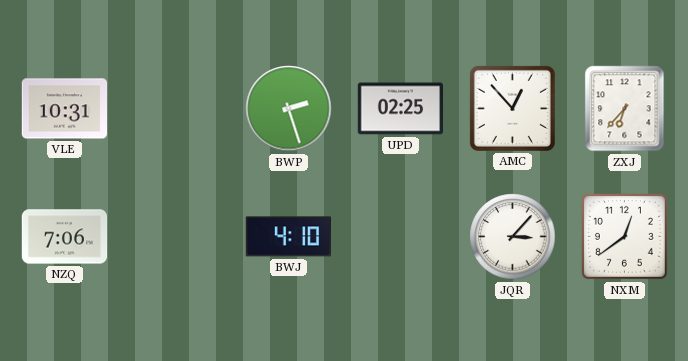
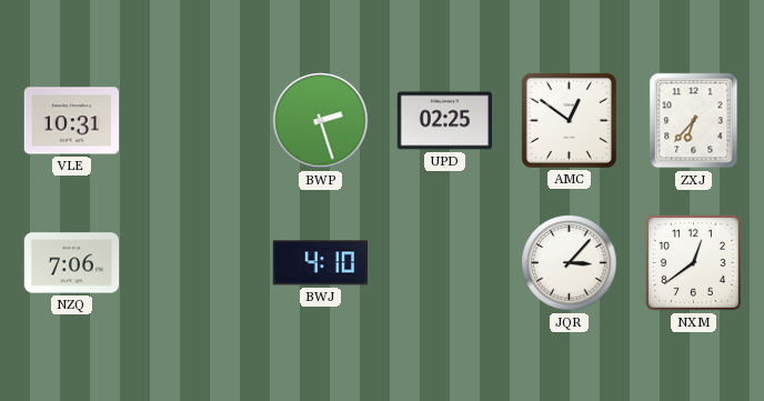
AMC: 12:53 -> 12:51
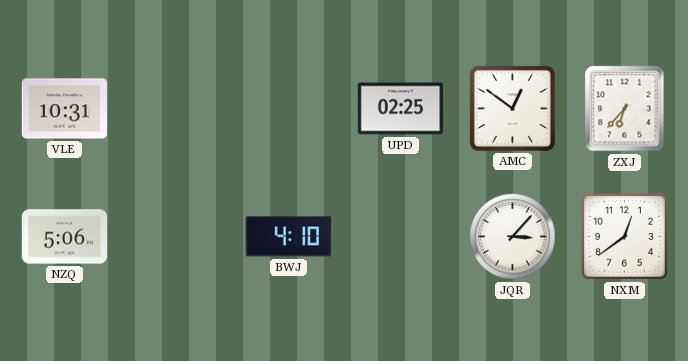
BWP: 2:27 -> none
NZQ: 7:06 -> 5:06
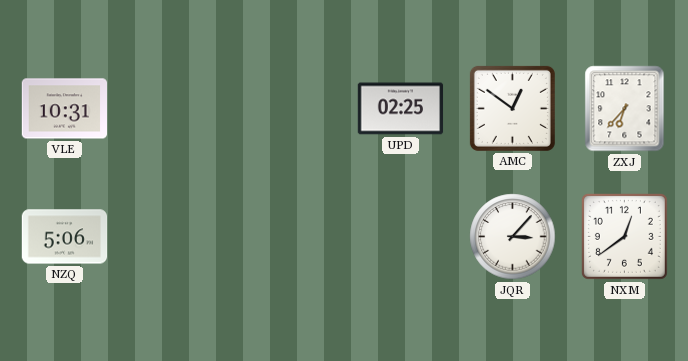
BWJ: 4:10 -> none
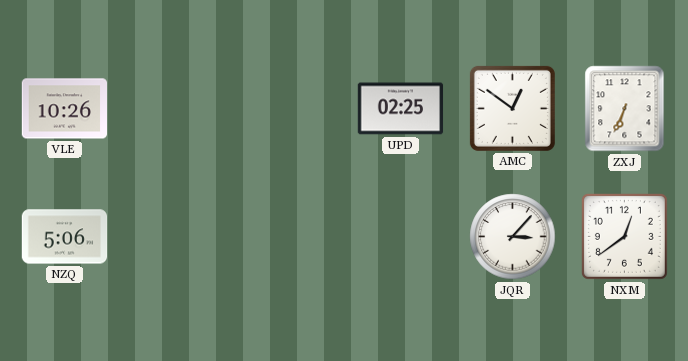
VLE: 10:31 -> 10:26
ZXJ: 6:37 -> 6:34
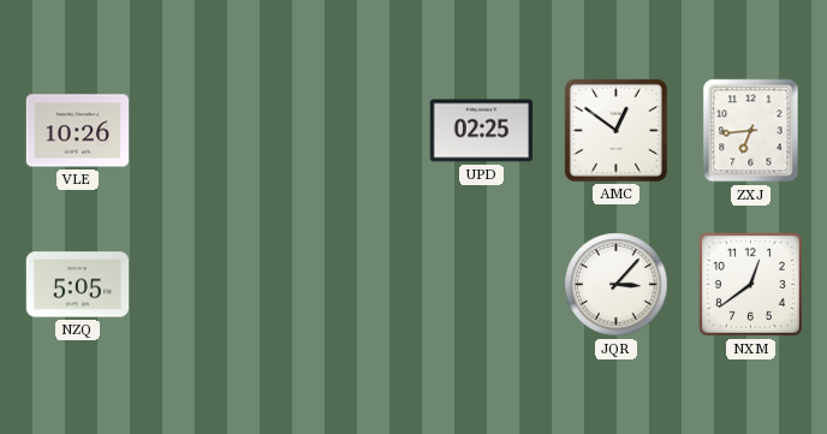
ZXJ: 6:34 -> 6:44
NZQ: 5:06 -> 5:05
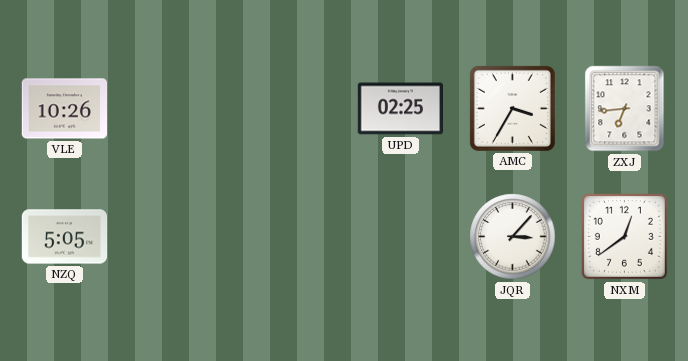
AMC: 12:51 -> 3:35
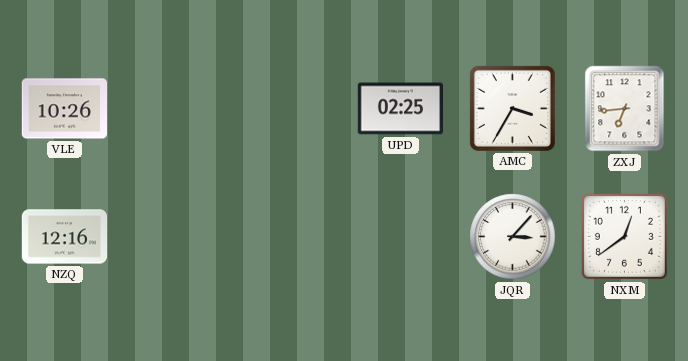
NZQ: 5:05 -> 12:16
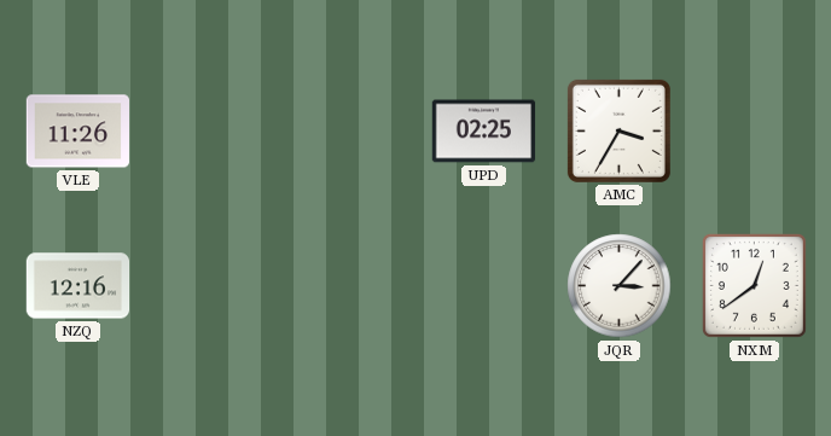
VLE: 10:26 -> 11:26
ZXJ: 6:44 -> none
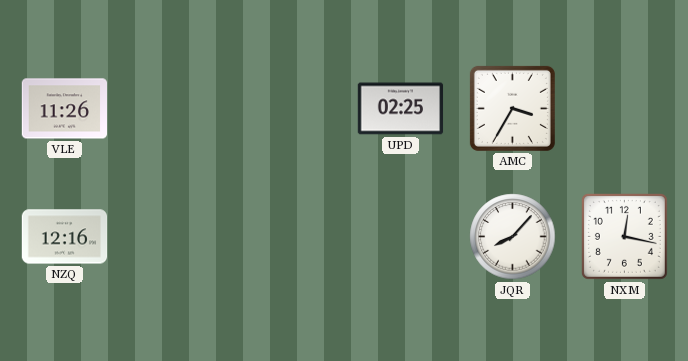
JQR: 3:07 -> 8:07
NXM: 12:39 -> 12:17
